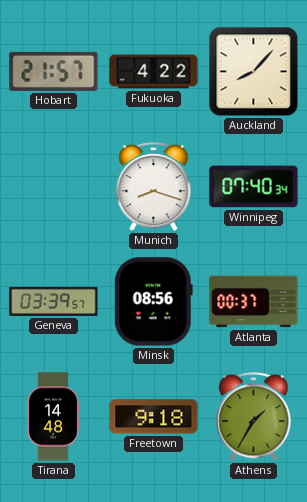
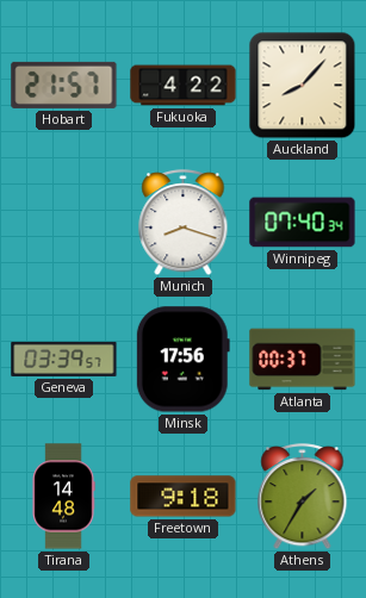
Minsk: 08:56 -> 17:56
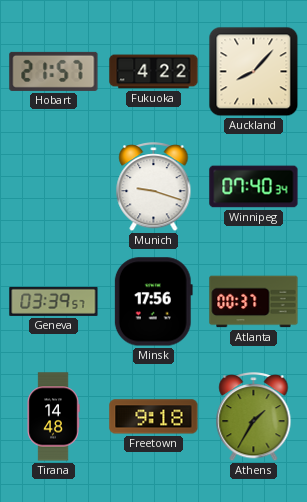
Munich: 8:18 -> 9:18
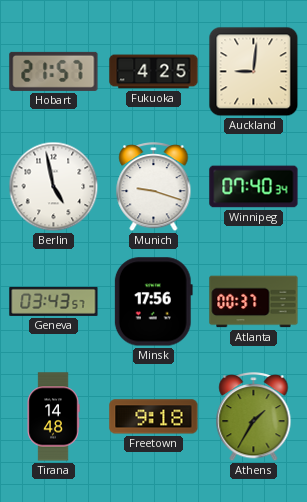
Fukuoka: 4:22 -> 4:25
Auckland: 8:07 -> 9:01
Berlin: none -> 4:58
Geneva: 03:39 -> 03:43
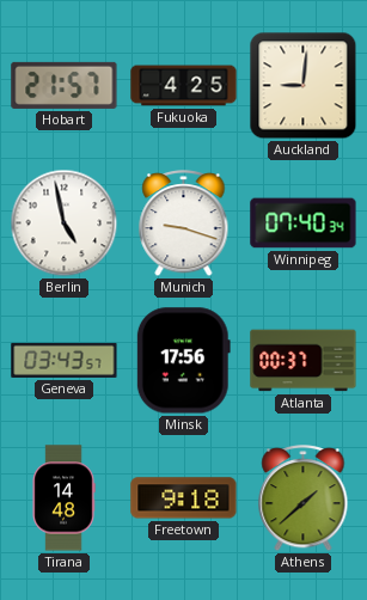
Athens: 1:35 -> 1:38
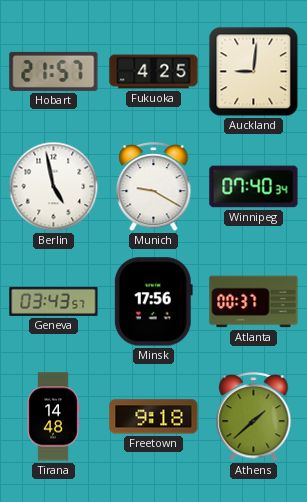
Munich: 9:18 -> 9:20
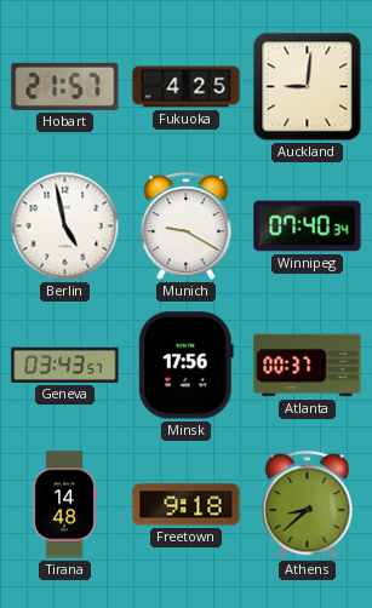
Athens: 1:38 -> 8:38
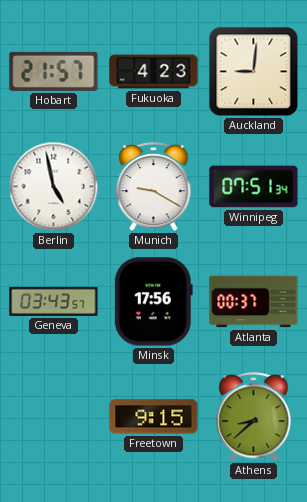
Fukuoka: 4:25 -> 4:23
Winnipeg: 07:40 -> 07:51
Tirana: 14:48 -> none
Freetown: 9:18 -> 9:15
